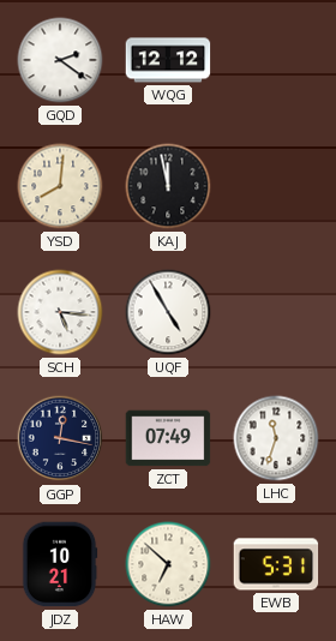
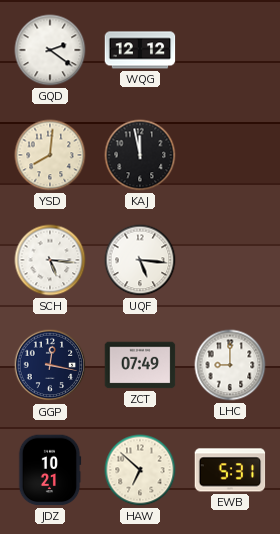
UQF: 4:55 -> 5:16
LHC: 11:33 -> 9:00
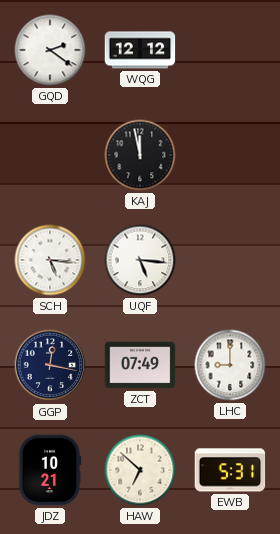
YSD: 8:01 -> none
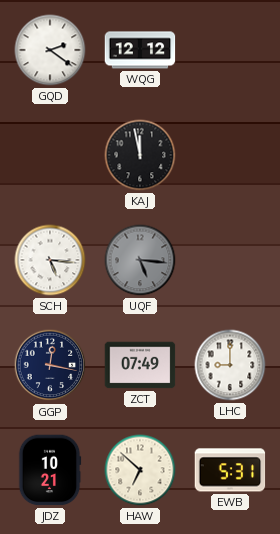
UQF dial: white -> grey
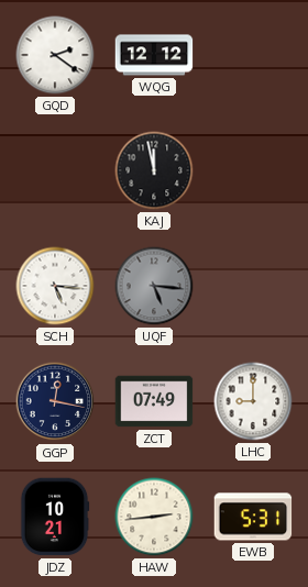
HAW: 6:52 -> 2:44
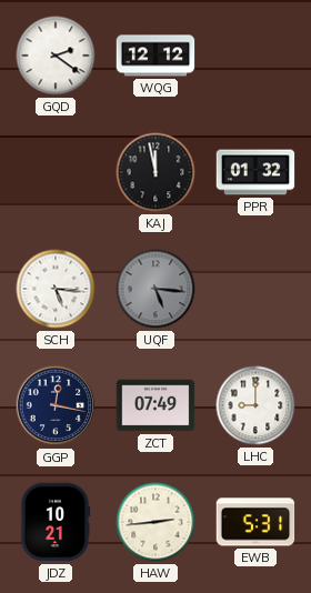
PPR: none -> 01:32
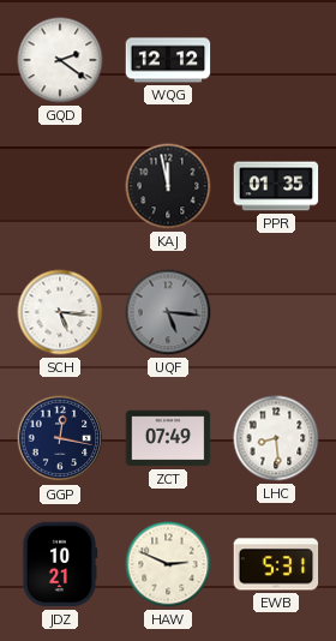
PPR: 01:32 -> 01:35
LHC: 9:00 -> 8:29
HAW: 2:44 -> 2:49
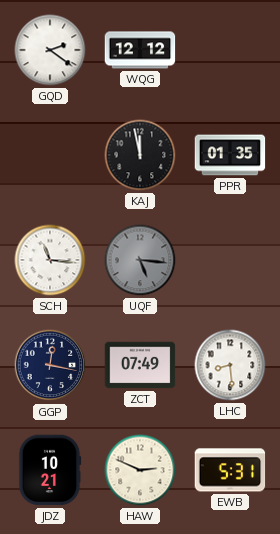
SCH: 5:16 -> 11:16
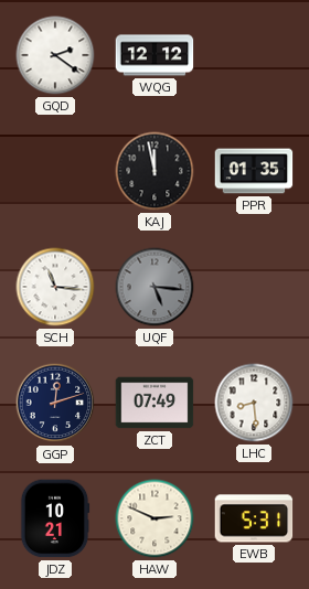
GGP: 12:17 -> 12:12
